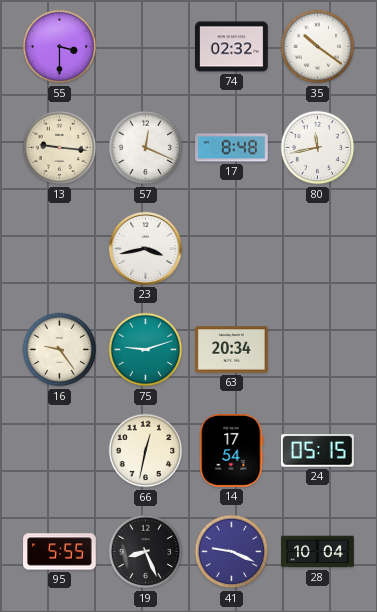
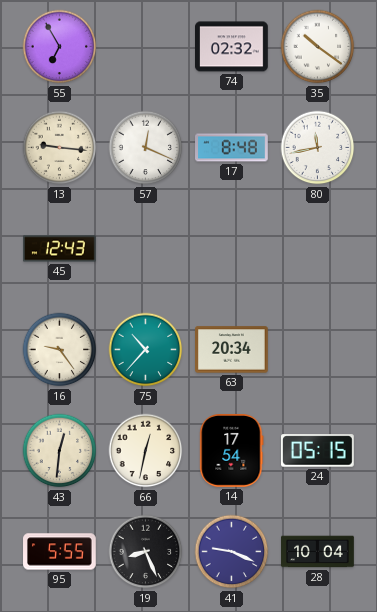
55: 3:30 -> 6:55
45: none -> 12:43
23: 3:43 -> none
75: 9:12 -> 10:37
43: none -> 12:31
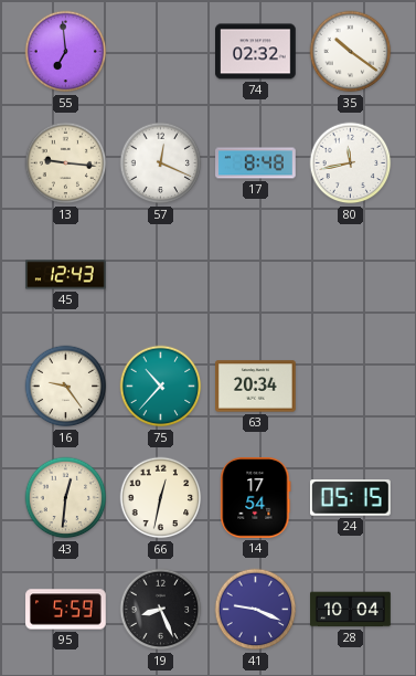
55: 6:55 -> 6:59
95: 5:55 -> 5:59
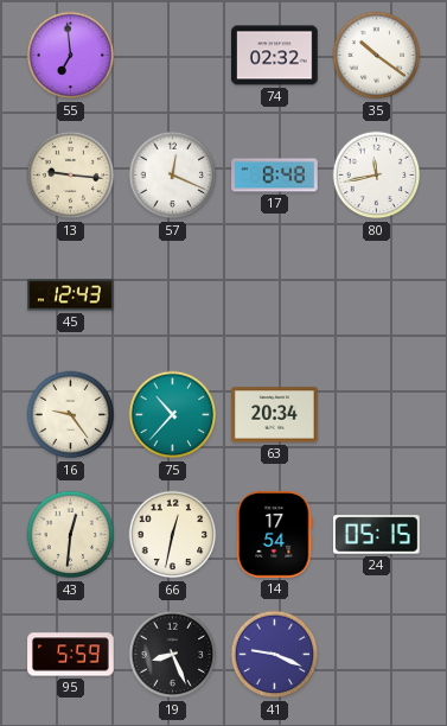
28: 10:04 -> none
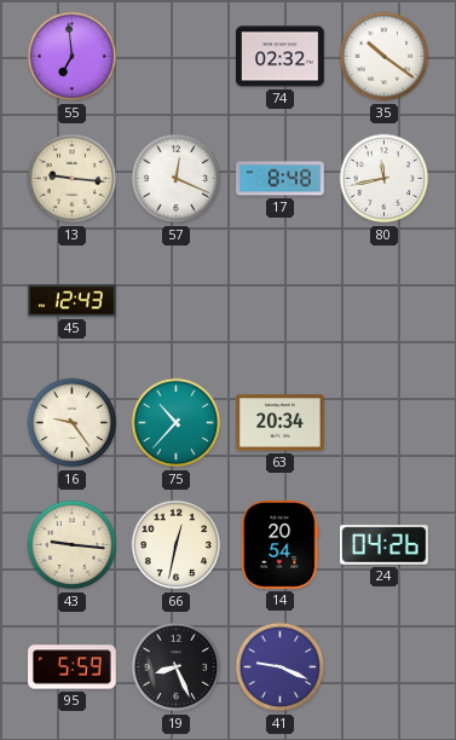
43: 12:31 -> 9:16
14: 17:54 -> 20:54
24: 05:15 -> 04:26
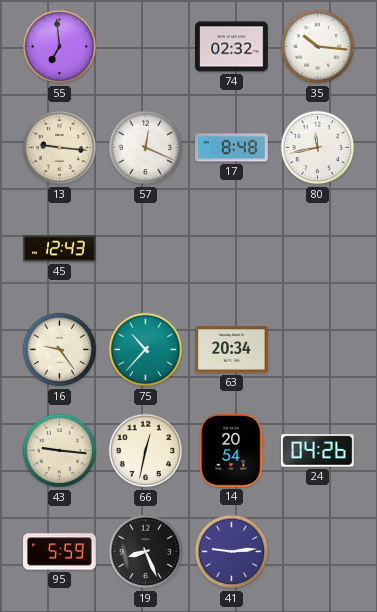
35: 10:21 -> 10:16
41: 9:19 -> 9:14
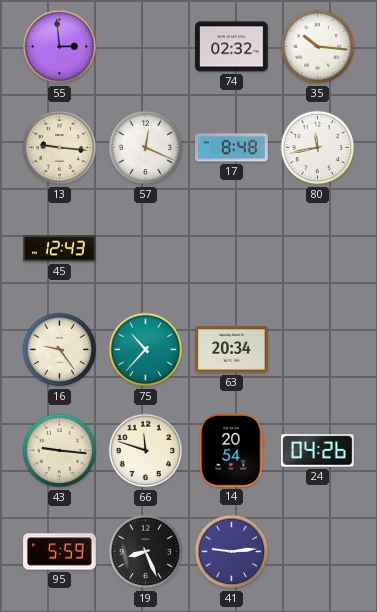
55: 6:59 -> 2:59
66: 12:32 -> 11:48
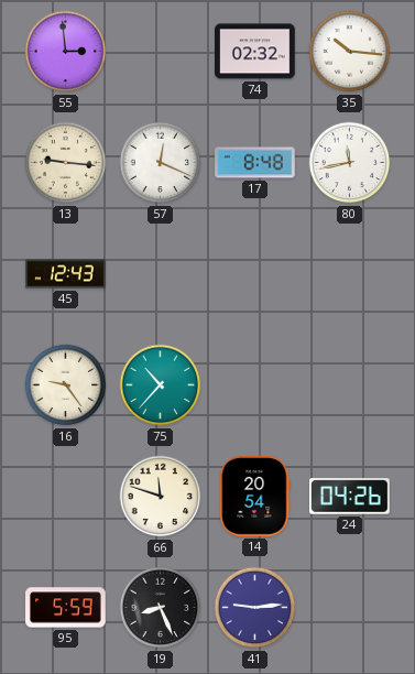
63: 20:34 -> none
43: 9:16 -> none
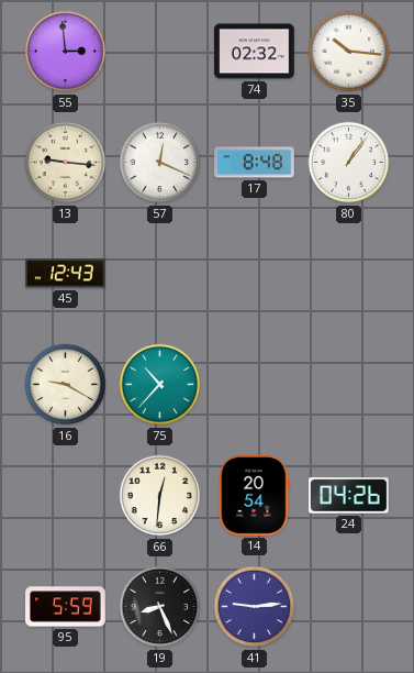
80: 11:43 -> 1:06
16: 9:24 -> 9:20
66: 11:48 -> 12:31
